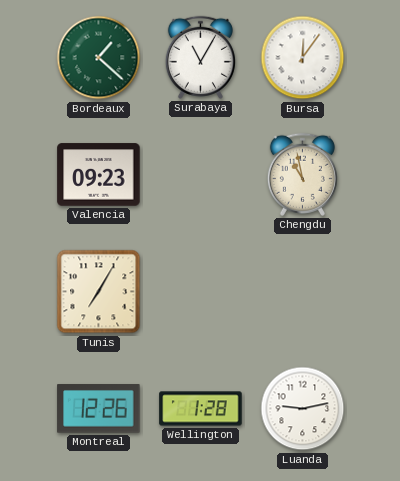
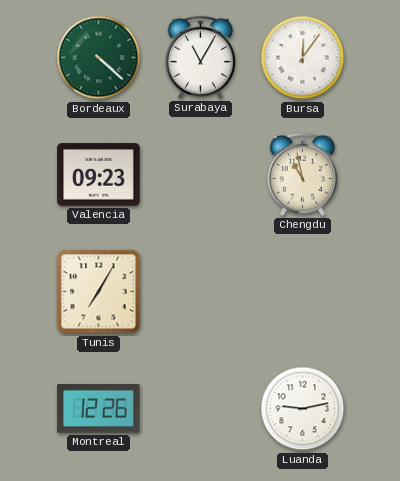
Bordeaux: 1:22 -> 4:22
Wellington: 1:28 -> none
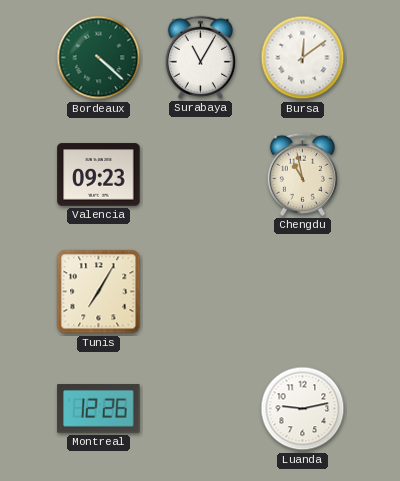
Bursa: 12:06 -> 12:09
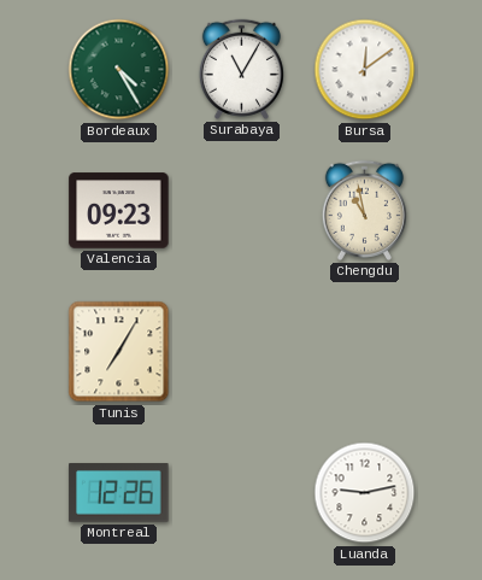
Bordeaux: 4:22 -> 4:25
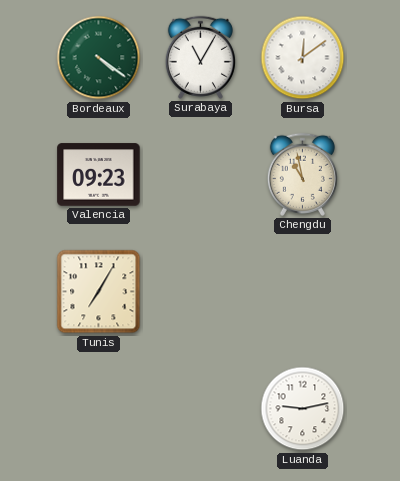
Bordeaux: 4:25 -> 4:21
Montreal: 12:26 -> none
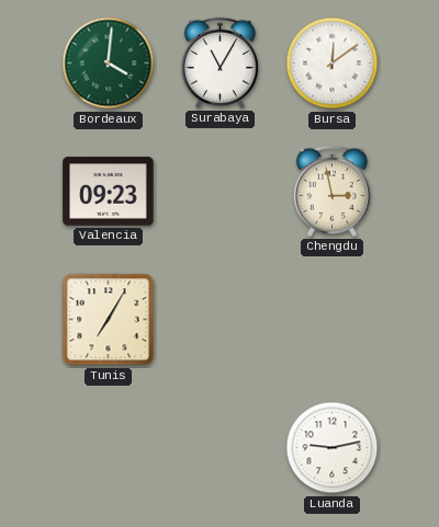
Bordeaux: 4:21 -> 4:01
Chengdu: 10:58 -> 2:58
